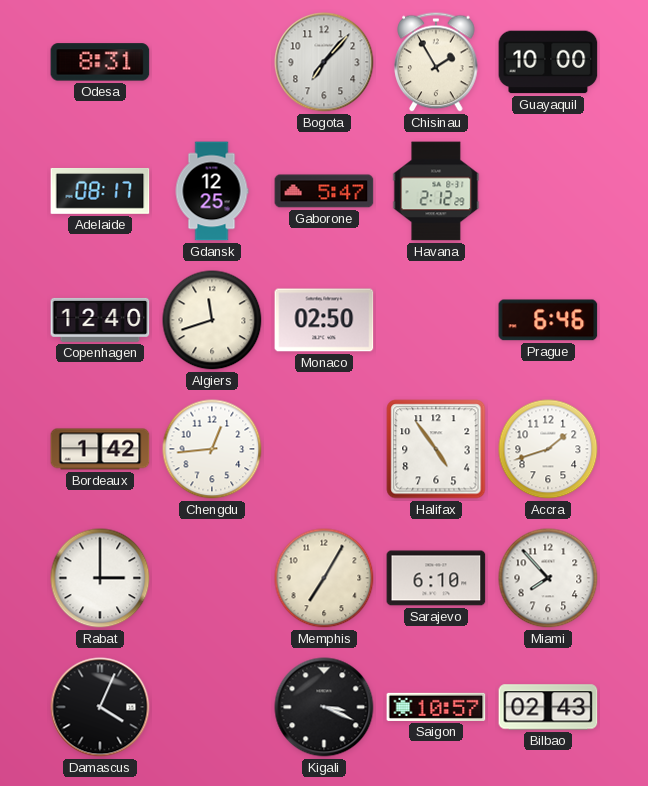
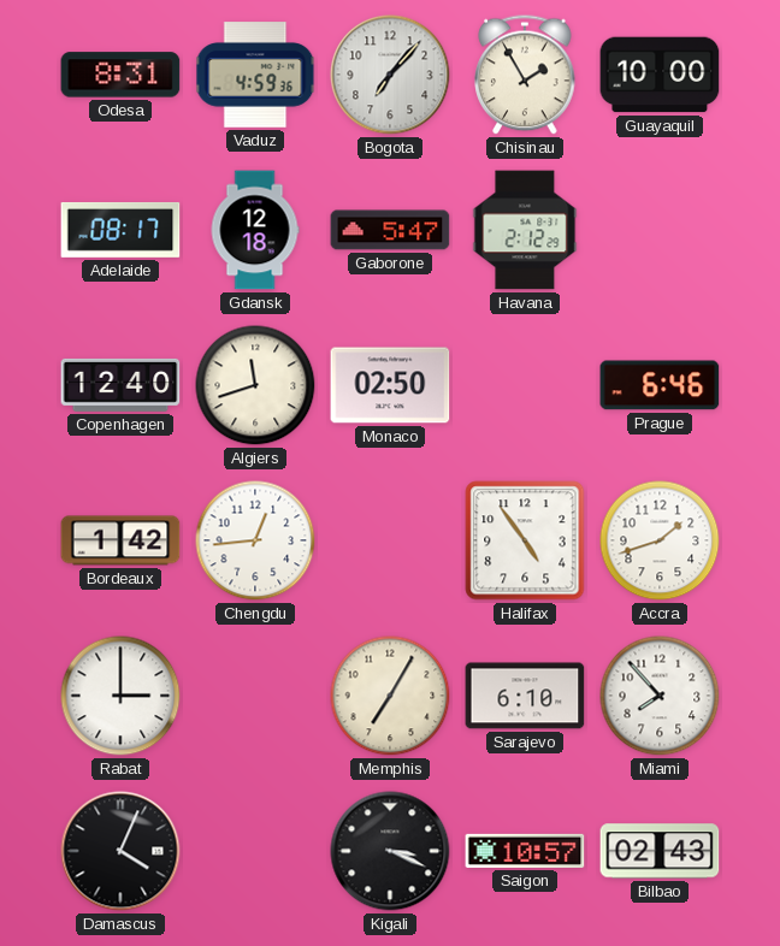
Vaduz: none -> 4:59
Gdansk: 12:25 -> 12:18
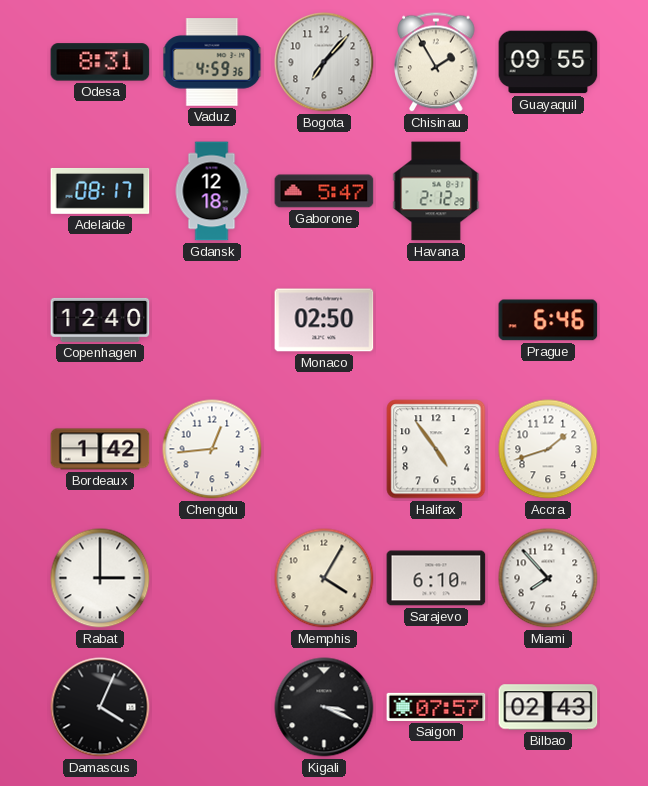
Guayaquil: 10:00 -> 09:55
Algiers: 11:42 -> none
Memphis: 7:05 -> 4:05
Saigon: 10:57 -> 07:57
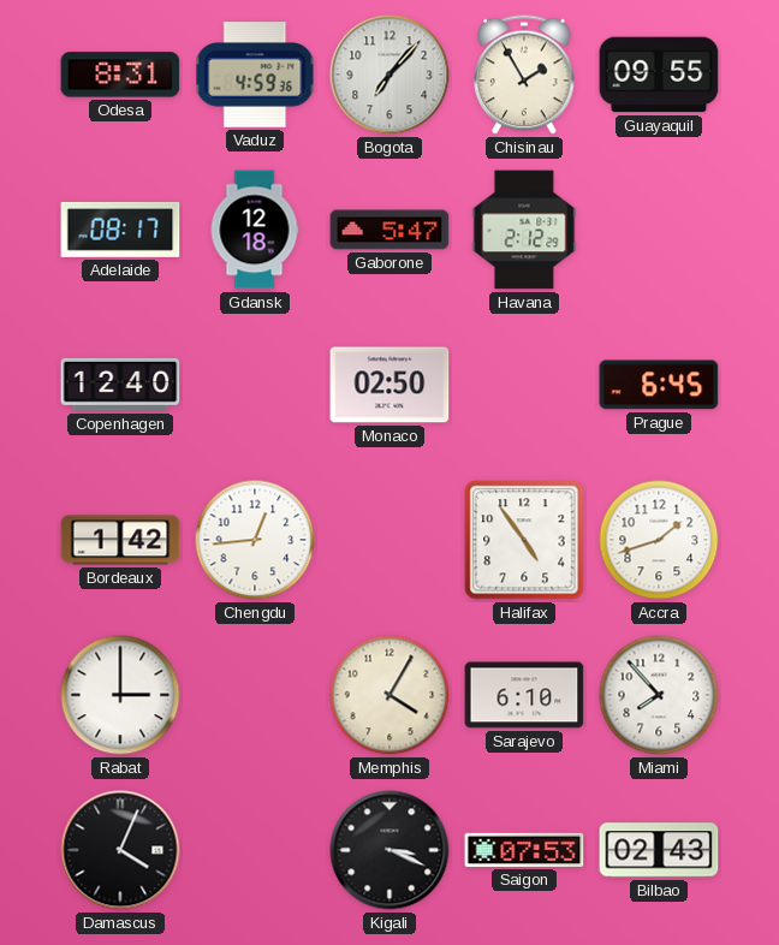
Prague: 6:46 -> 6:45
Saigon: 07:57 -> 07:53
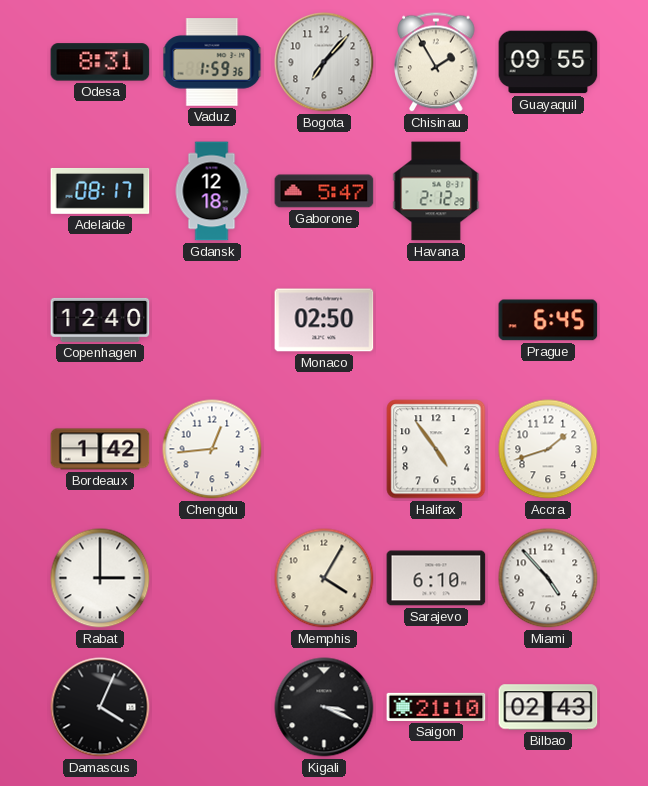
Vaduz: 4:59 -> 1:59
Miami: 7:53 -> 4:53
Saigon: 07:53 -> 21:10
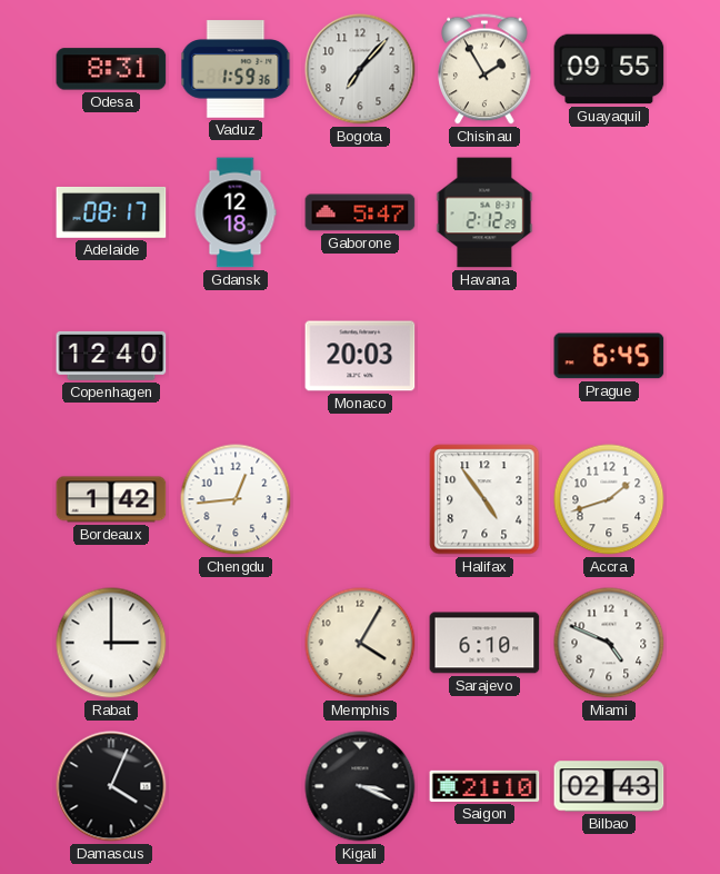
Monaco: 02:50 -> 20:03
Miami: 4:53 -> 4:49
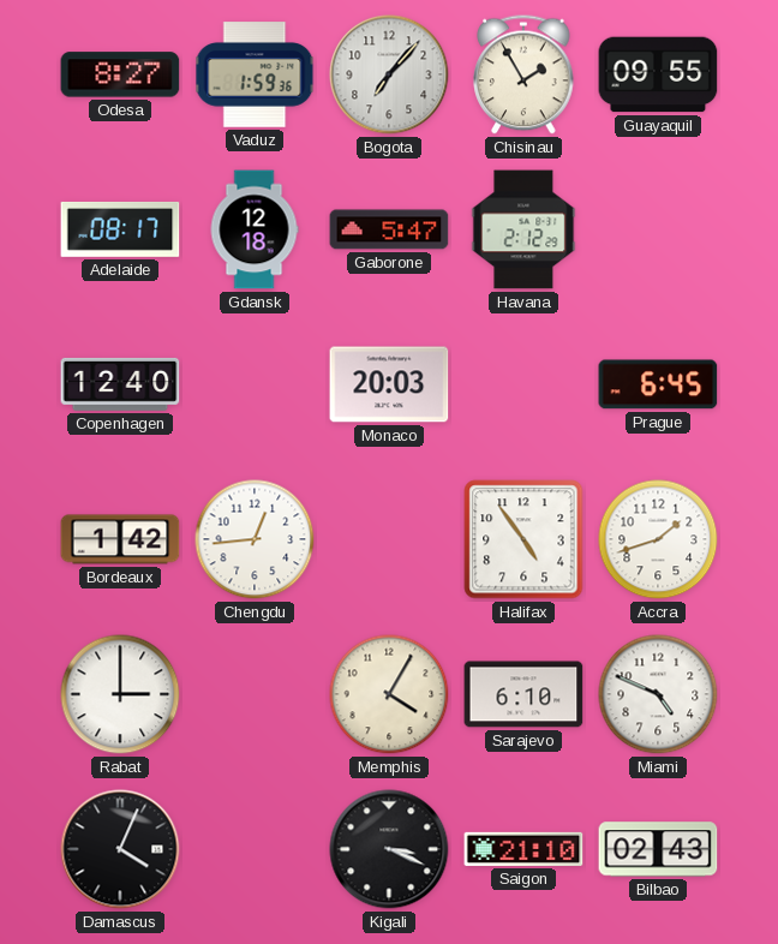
Odesa: 8:31 -> 8:27
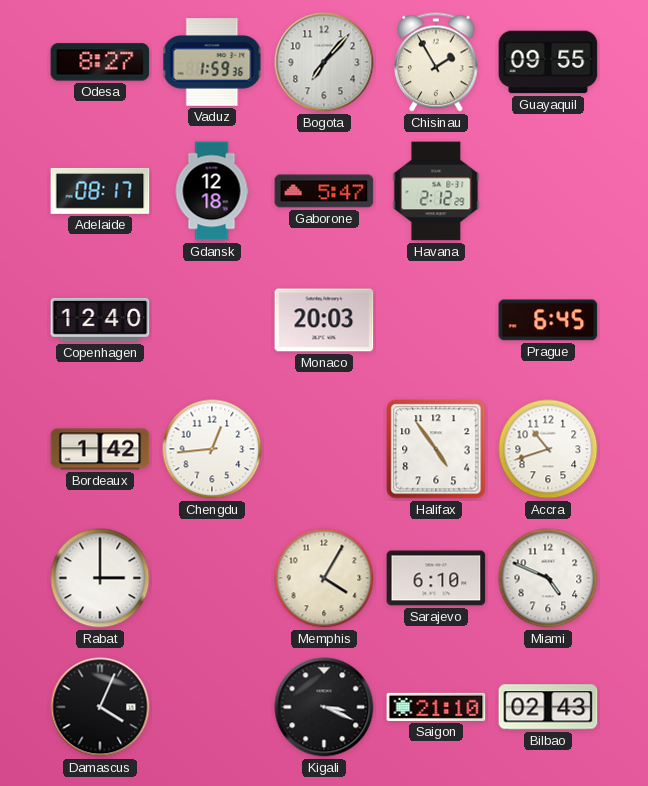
Accra: 1:42 -> 10:42
